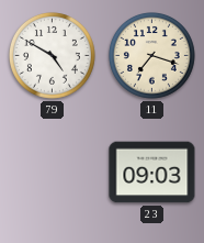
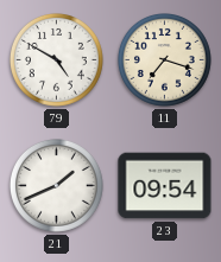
21: none -> 1:41
23: 09:03 -> 09:54
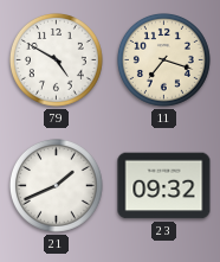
23: 09:54 -> 09:32
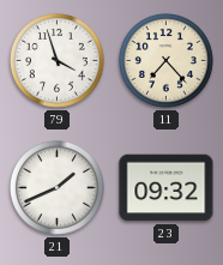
79: 4:50 -> 3:57
11: 7:18 -> 7:23
